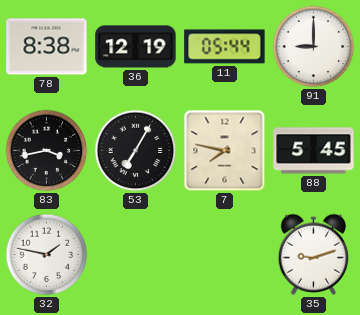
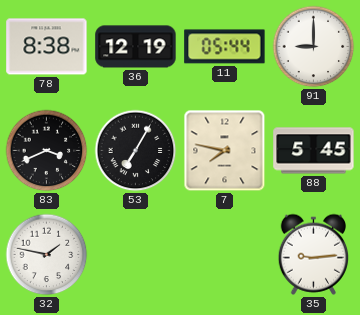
83: 3:43 -> 3:41
35: 9:12 -> 9:14
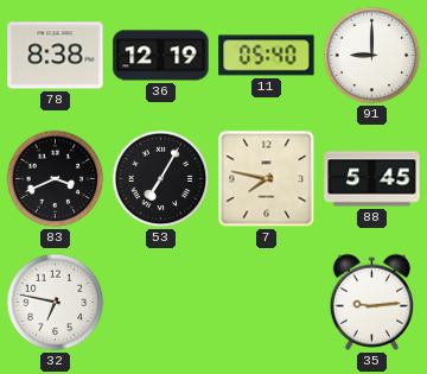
11: 05:44 -> 05:40
32: 1:47 -> 6:47
